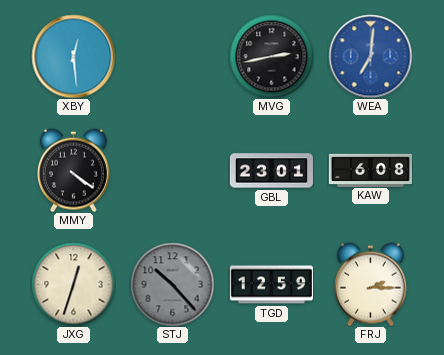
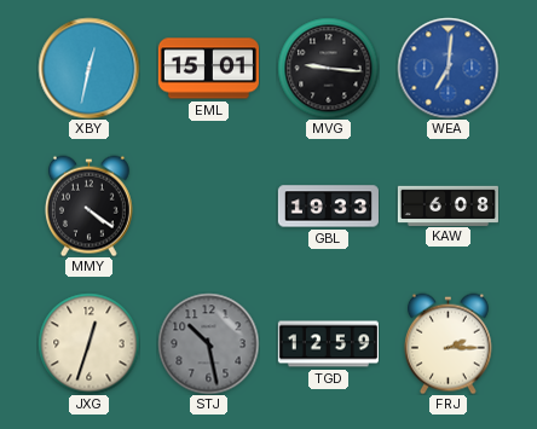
XBY: 12:29 -> 12:32
EML: none -> 15:01
MVG: 2:43 -> 9:16
GBL: 23:01 -> 19:33
STJ: 10:23 -> 10:28
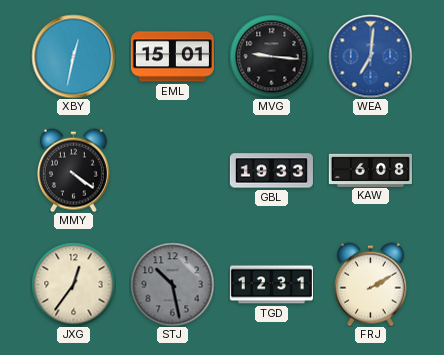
JXG: 12:33 -> 12:36
TGD: 12:59 -> 12:31
FRJ: 2:15 -> 2:10
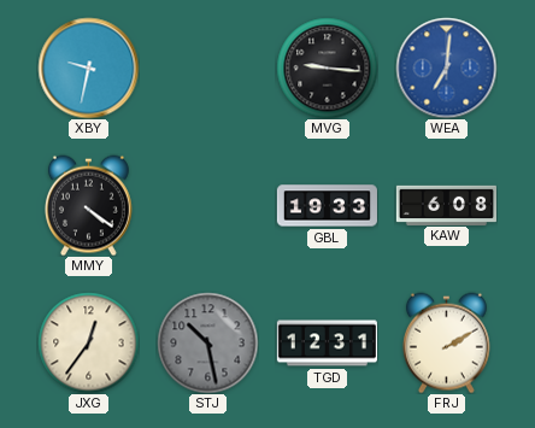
XBY: 12:32 -> 9:32
EML: 15:01 -> none
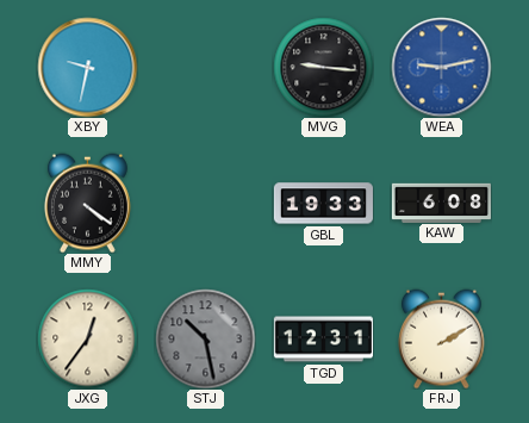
WEA: 7:01 -> 9:13
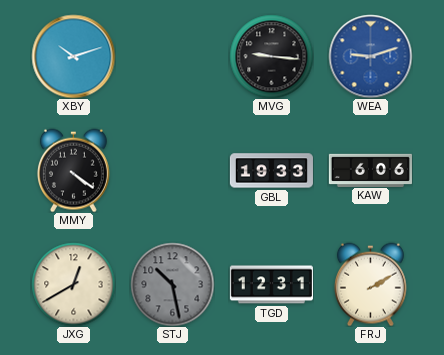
XBY: 9:32 -> 10:12
WEA: 9:13 -> 9:12
KAW: 6:08 -> 6:06
JXG: 12:36 -> 12:40
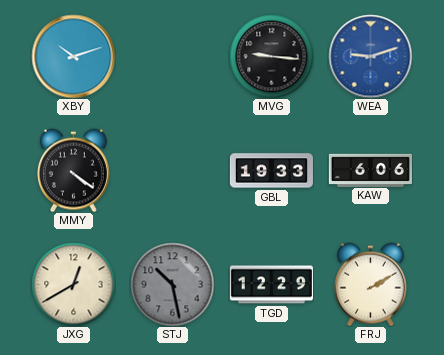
TGD: 12:31 -> 12:29
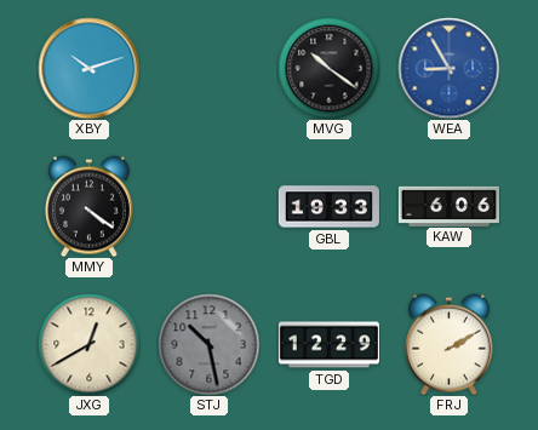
MVG: 9:16 -> 10:21
WEA: 9:12 -> 8:55
